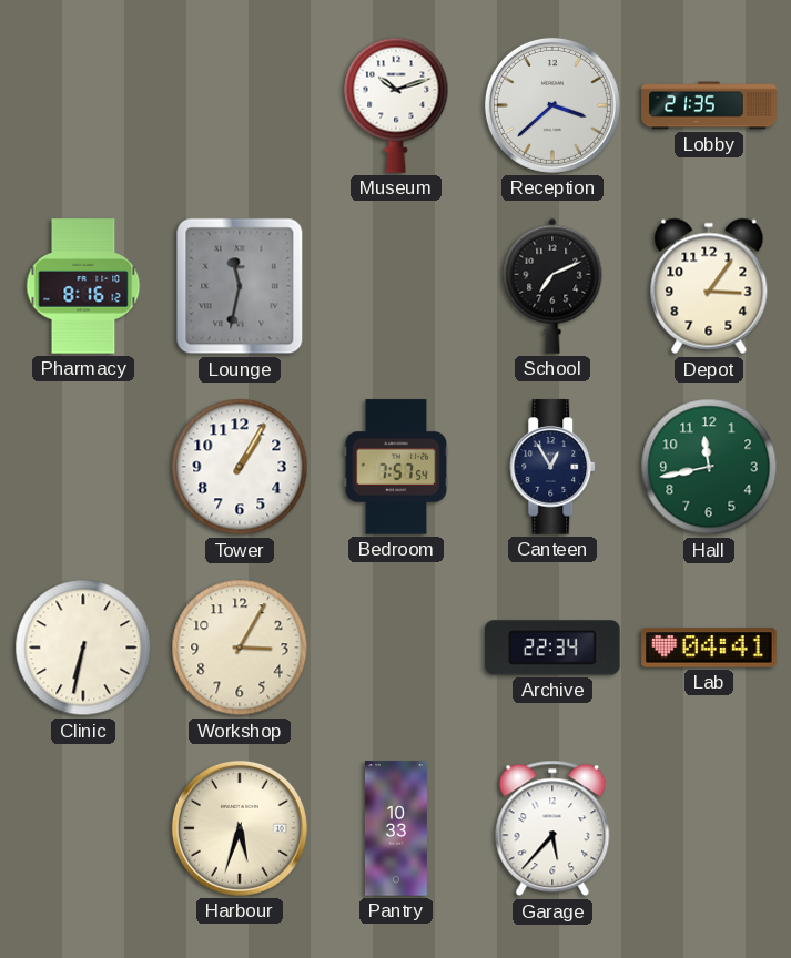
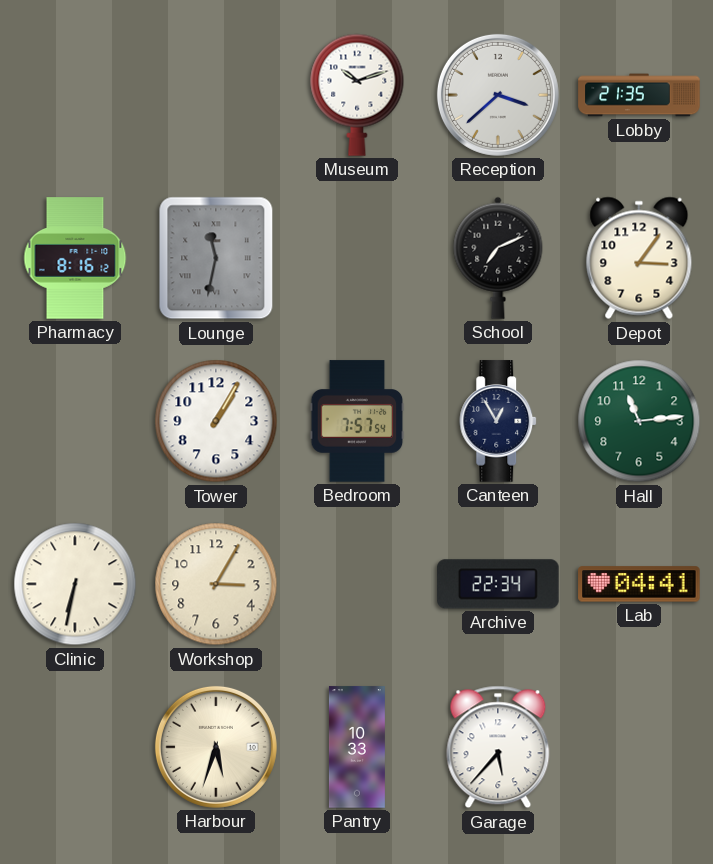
Hall: 11:43 -> 11:14
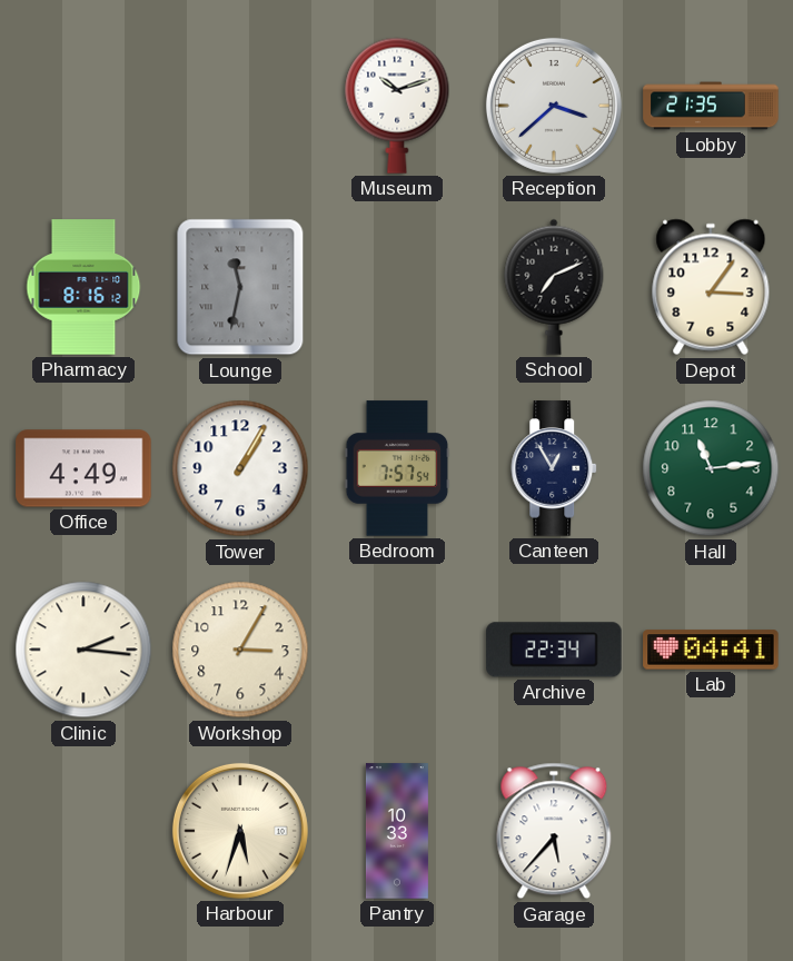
Office: none -> 4:49
Clinic: 6:32 -> 2:16
